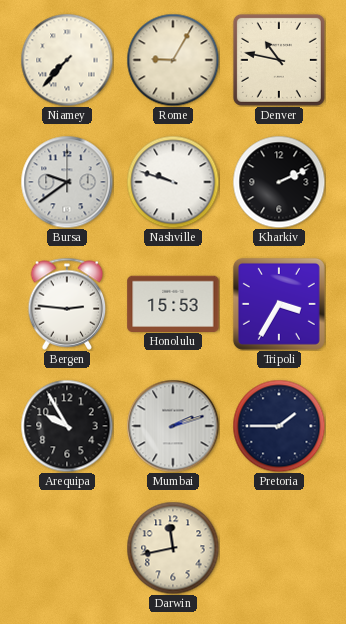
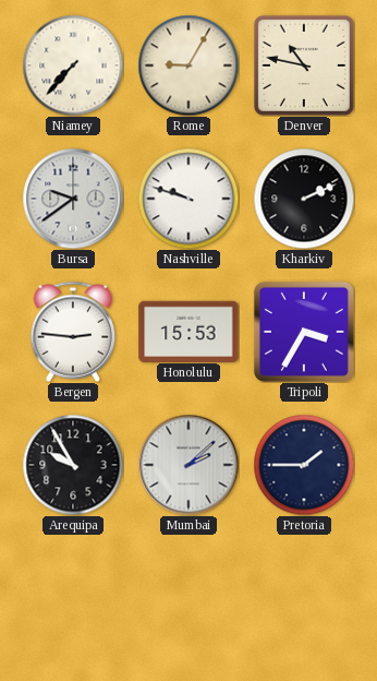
Mumbai: 2:12 -> 2:08
Darwin: 11:43 -> none
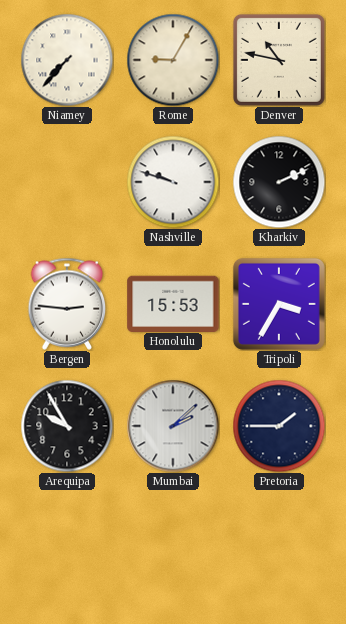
Bursa: 9:39 -> none
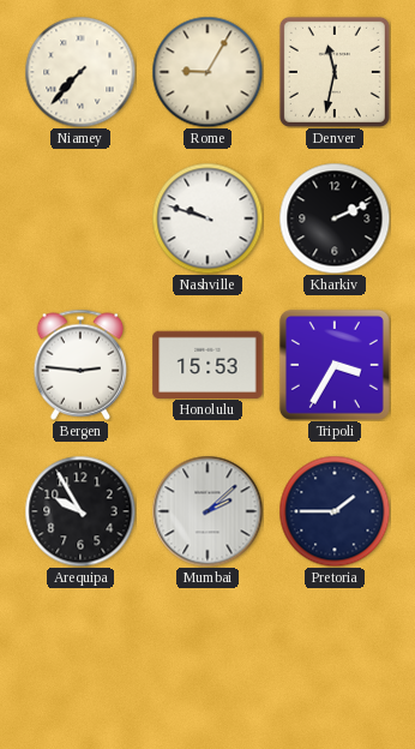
Denver: 10:47 -> 11:32
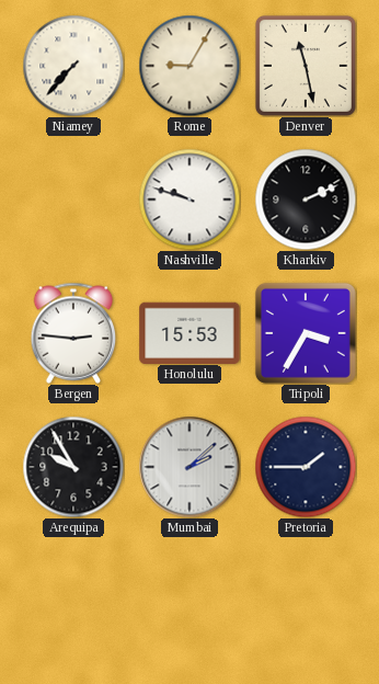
Denver: 11:32 -> 11:28
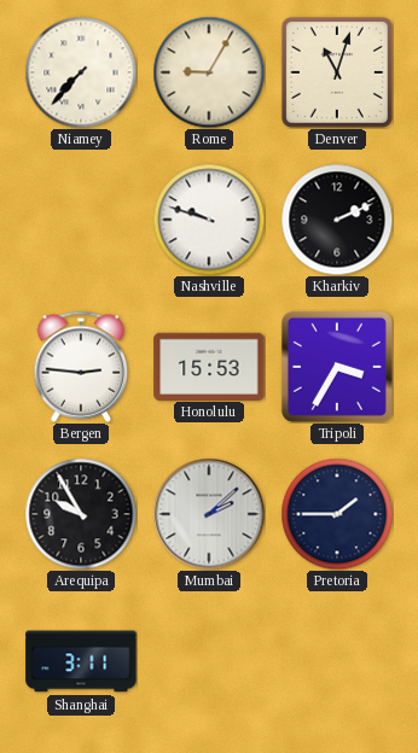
Denver: 11:28 -> 11:03
Shanghai: none -> 3:11
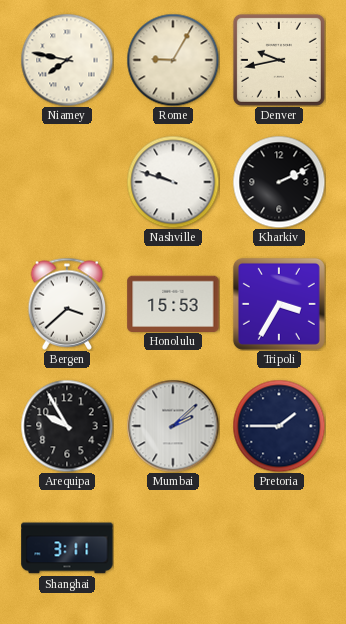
Niamey: 7:37 -> 7:47
Denver: 11:03 -> 9:43
Bergen: 2:46 -> 3:38
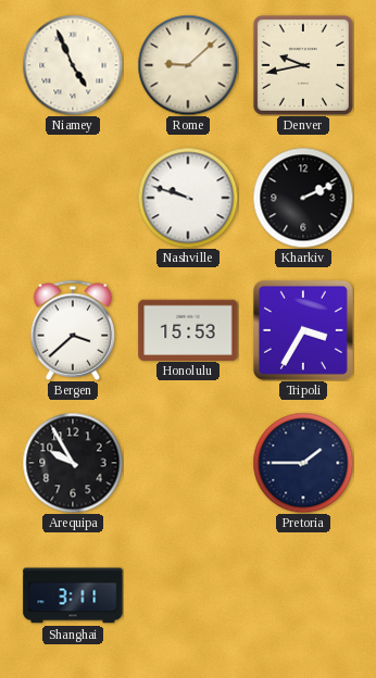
Niamey: 7:47 -> 4:56
Rome: 9:05 -> 9:08
Mumbai: 2:08 -> none
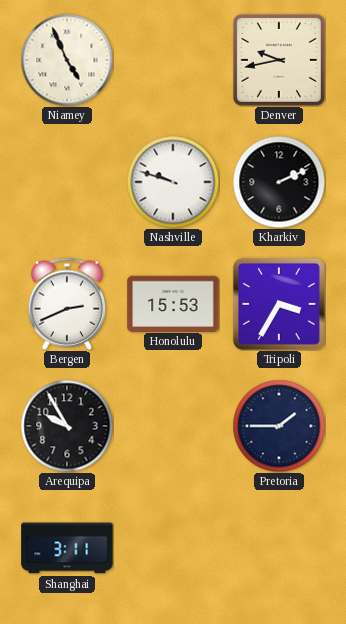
Rome: 9:08 -> none
Bergen: 3:38 -> 2:41
